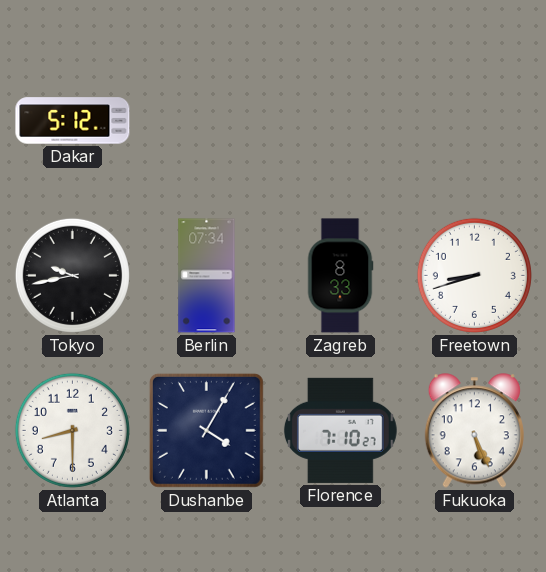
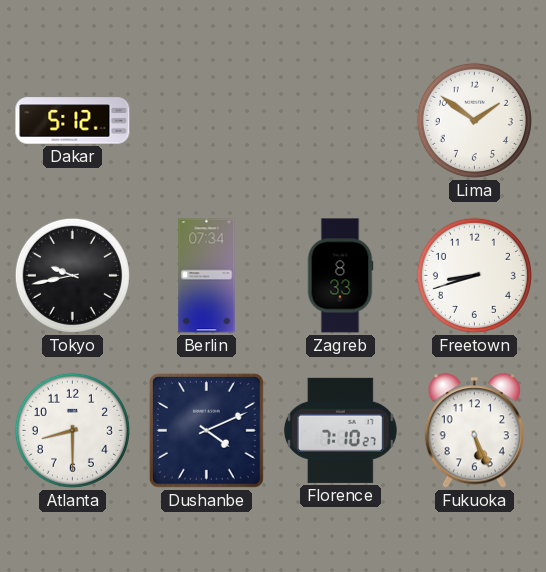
Lima: none -> 1:51
Dushanbe: 4:05 -> 4:11
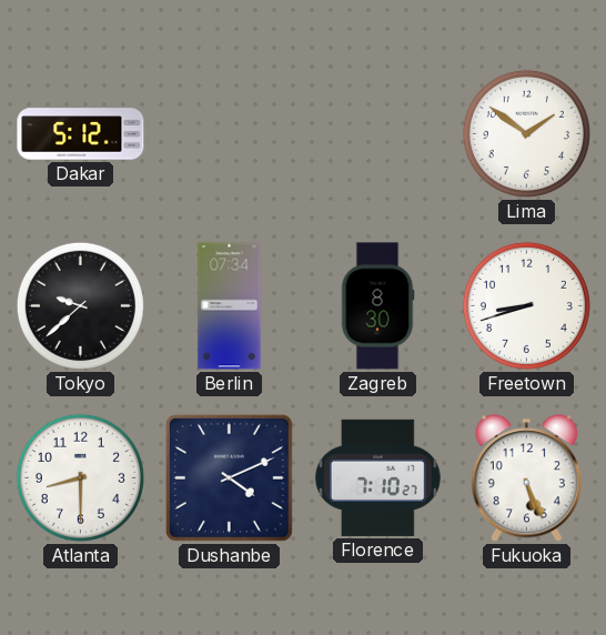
Tokyo: 9:43 -> 9:38
Zagreb: 8:33 -> 8:30
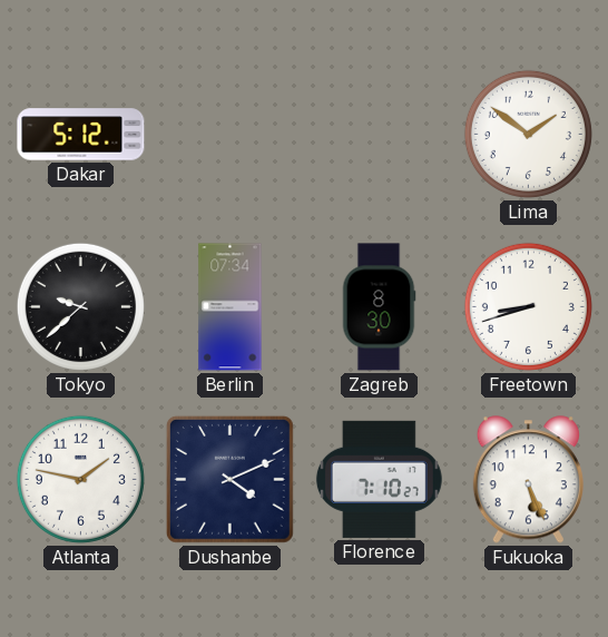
Atlanta: 8:30 -> 1:47
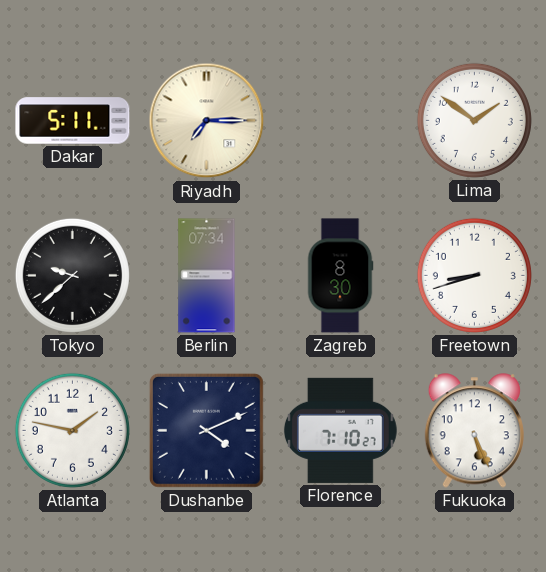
Dakar: 5:12 -> 5:11
Riyadh: none -> 7:15
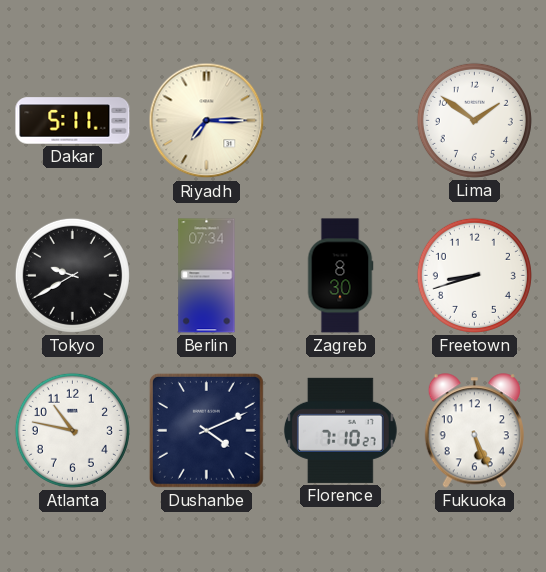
Tokyo: 9:38 -> 9:40
Atlanta: 1:47 -> 10:47
